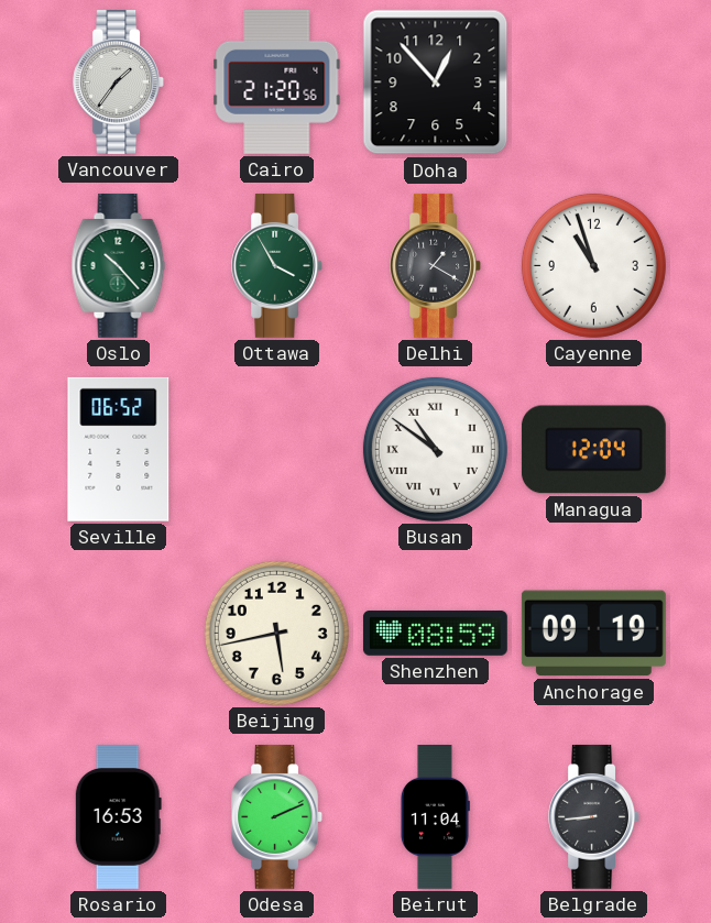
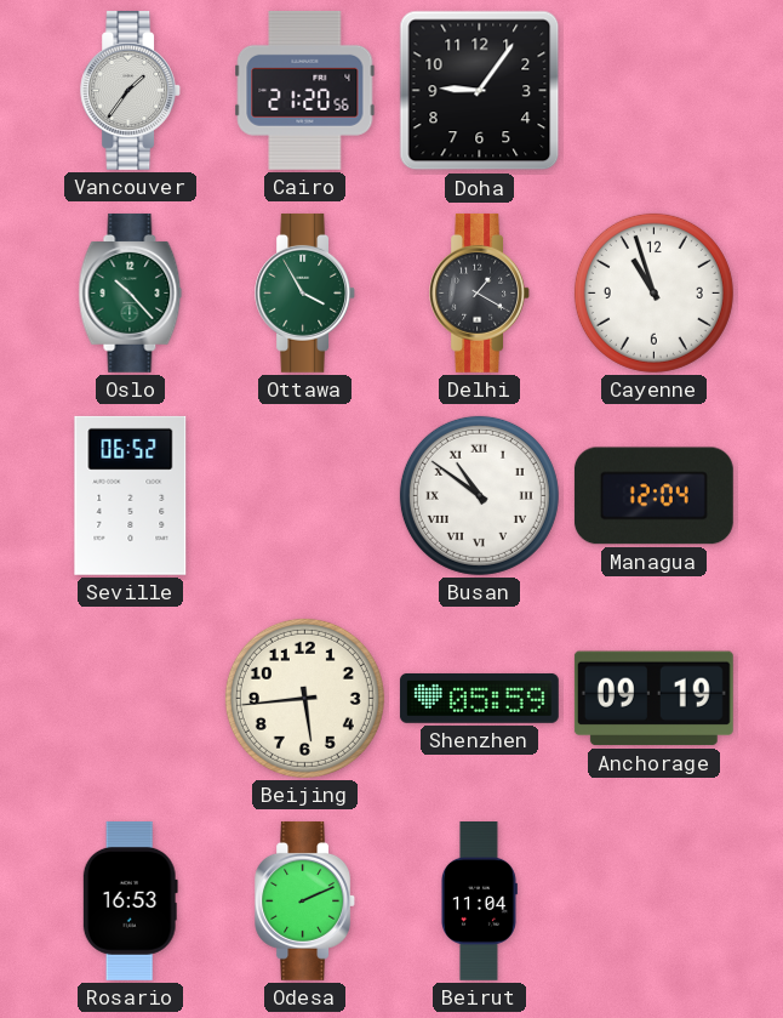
Doha: 12:53 -> 9:06
Beijing: 5:43 -> 5:44
Shenzhen: 08:59 -> 05:59
Belgrade: 8:44 -> none
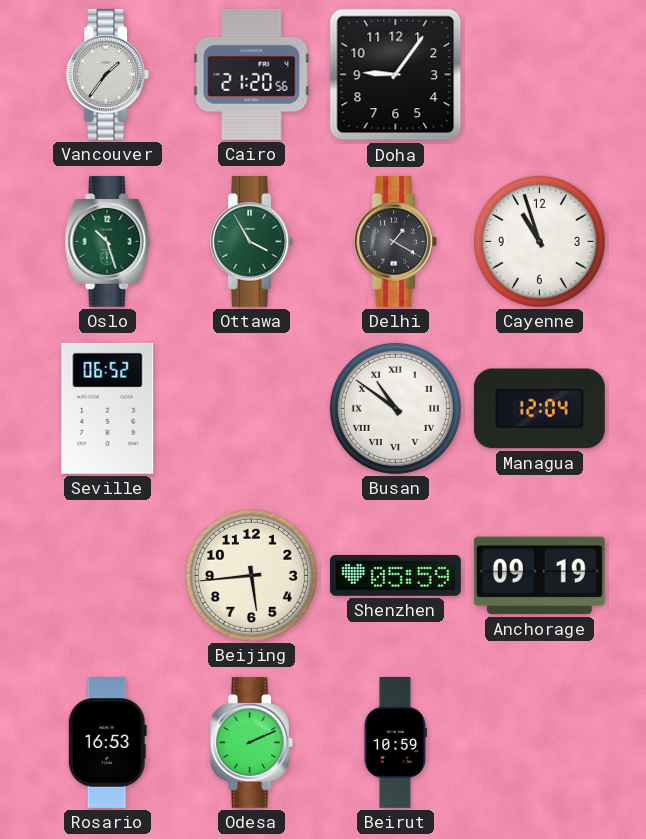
Oslo: 10:23 -> 10:27
Beirut: 11:04 -> 10:59
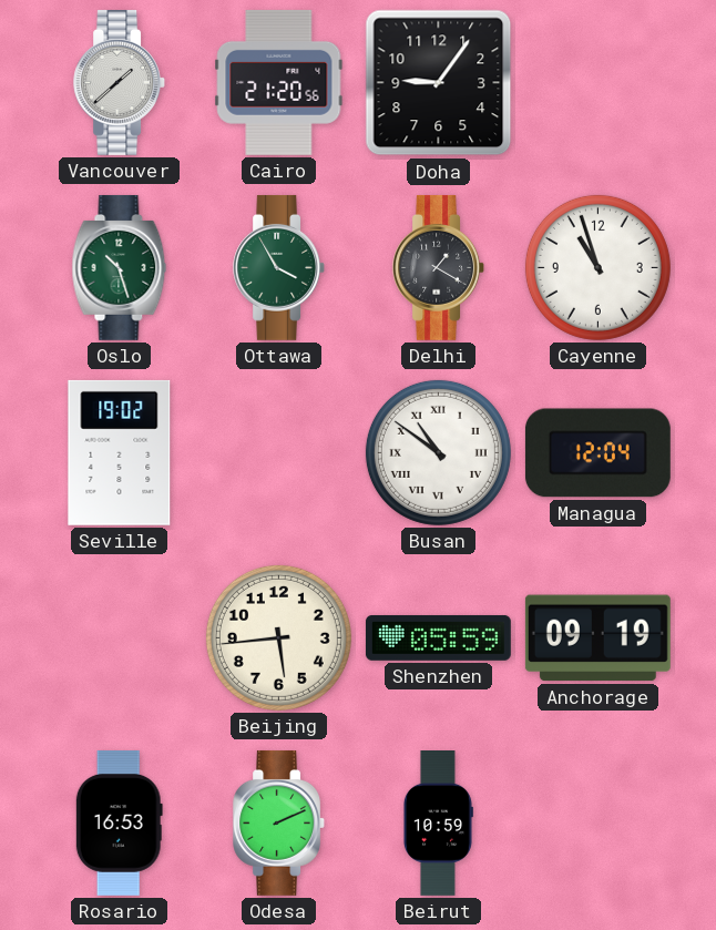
Vancouver: 1:36 -> 1:38
Seville: 06:52 -> 19:02
